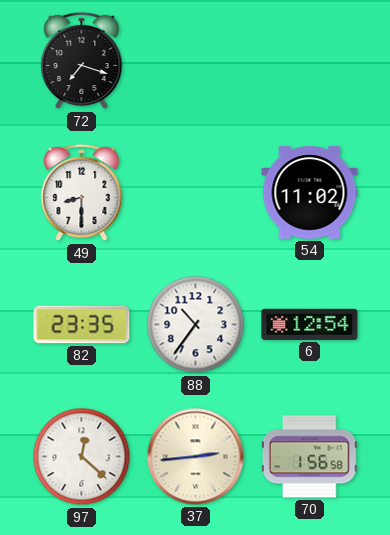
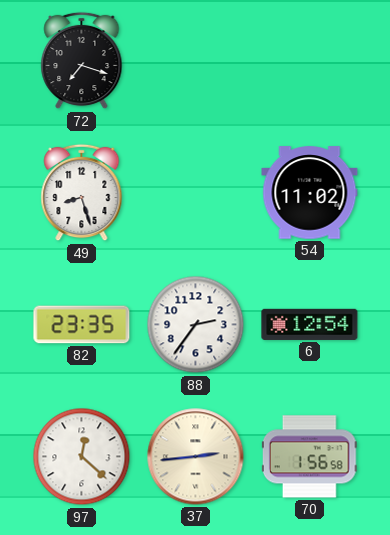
49: 8:30 -> 8:27
88: 10:36 -> 2:36
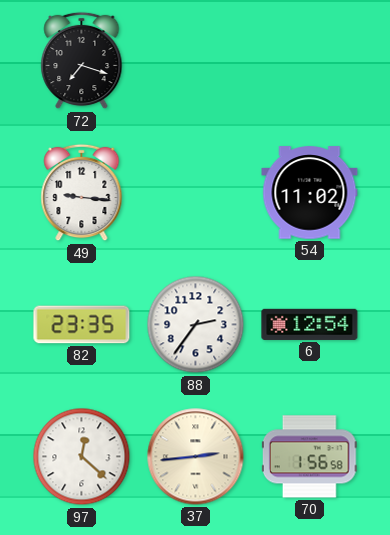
49: 8:27 -> 9:16
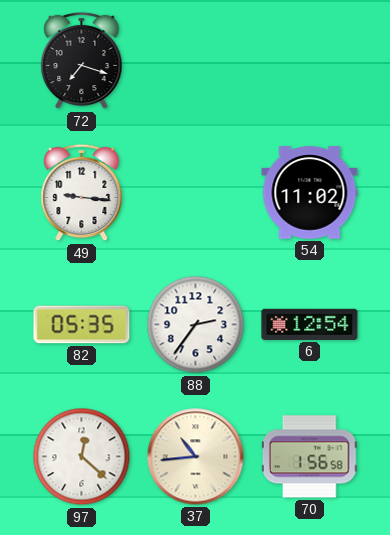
82: 23:35 -> 05:35
37: 2:44 -> 10:44
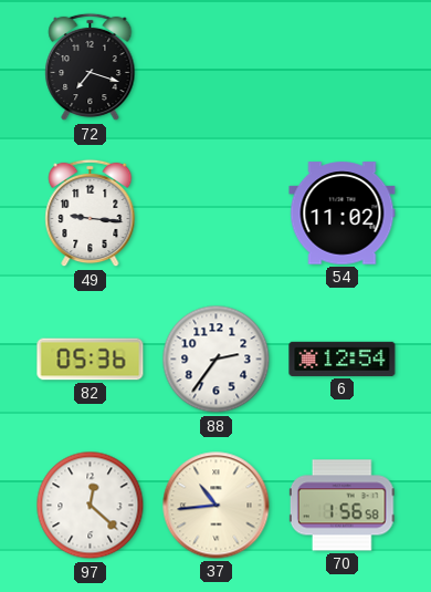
82: 05:35 -> 05:36
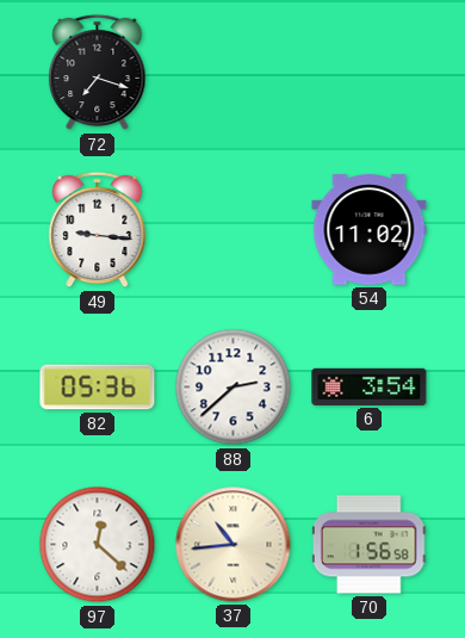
88: 2:36 -> 2:38
6: 12:54 -> 3:54
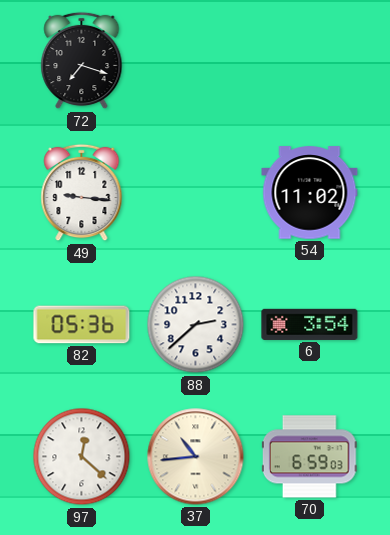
70: 1:56 -> 6:59
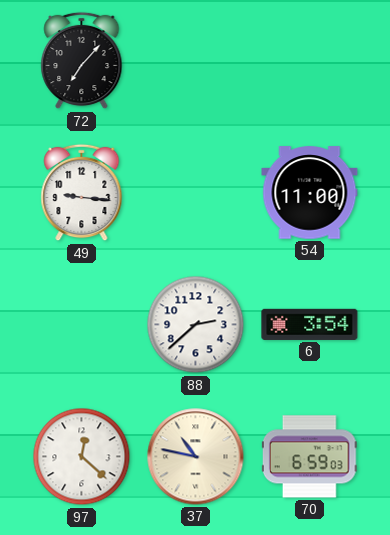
72: 7:18 -> 7:07
54: 11:02 -> 11:00
82: 05:36 -> none
37: 10:44 -> 10:47
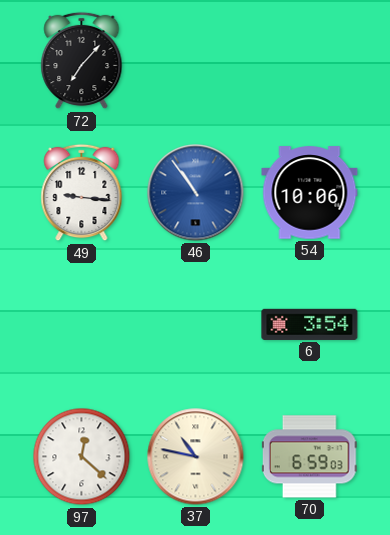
46: none -> 10:54
54: 11:00 -> 10:06
88: 2:38 -> none
